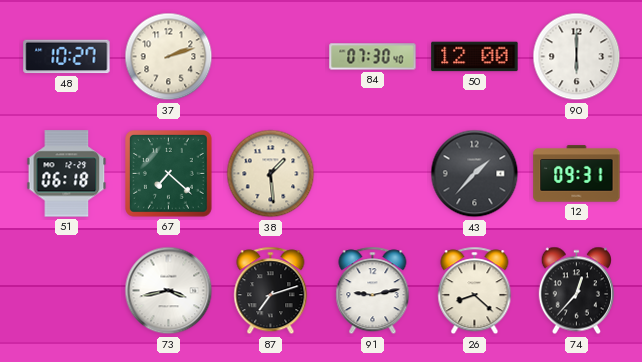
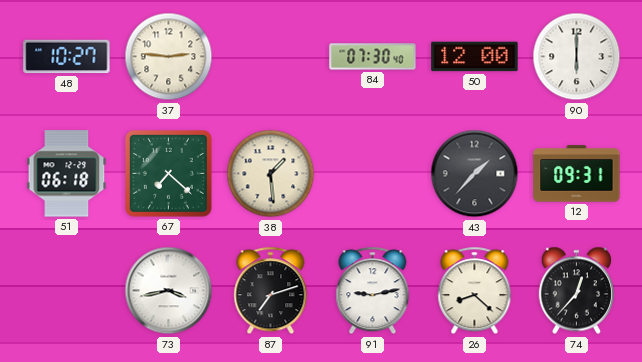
37: 2:12 -> 2:46
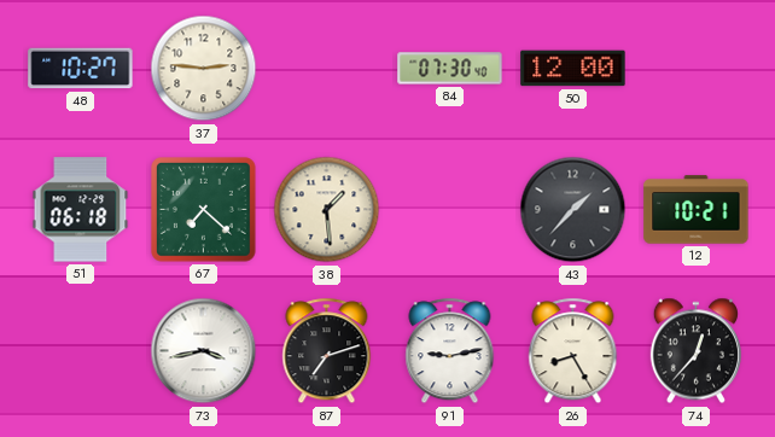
90: 6:00 -> none
12: 09:31 -> 10:21
26: 8:22 -> 8:25
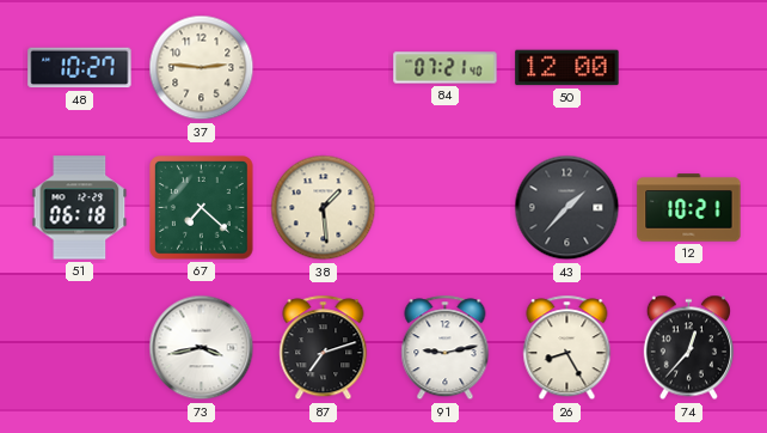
84: 07:30 -> 07:21
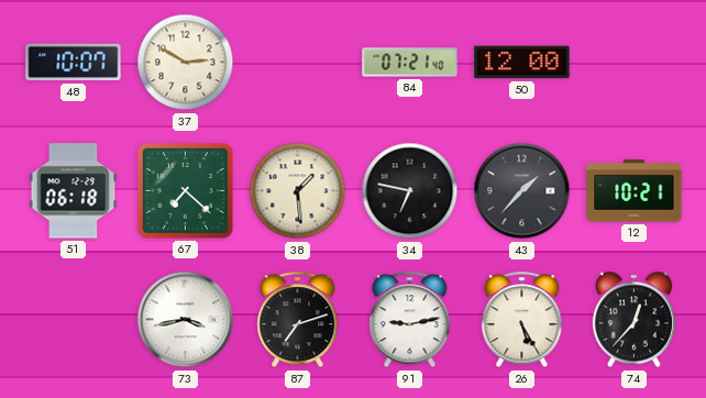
48: 10:27 -> 10:07
37: 2:46 -> 2:50
34: none -> 6:47
26: 8:25 -> 5:25
